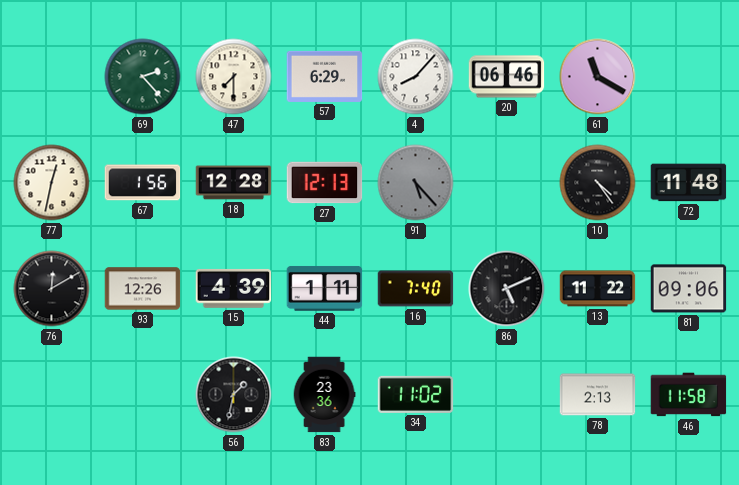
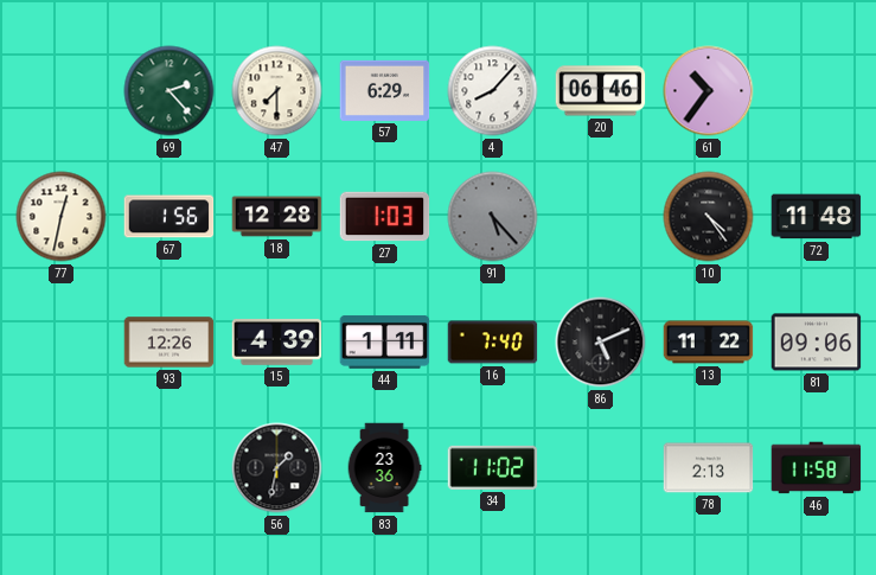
61: 11:20 -> 10:36
27: 12:13 -> 1:03
76: 12:10 -> none
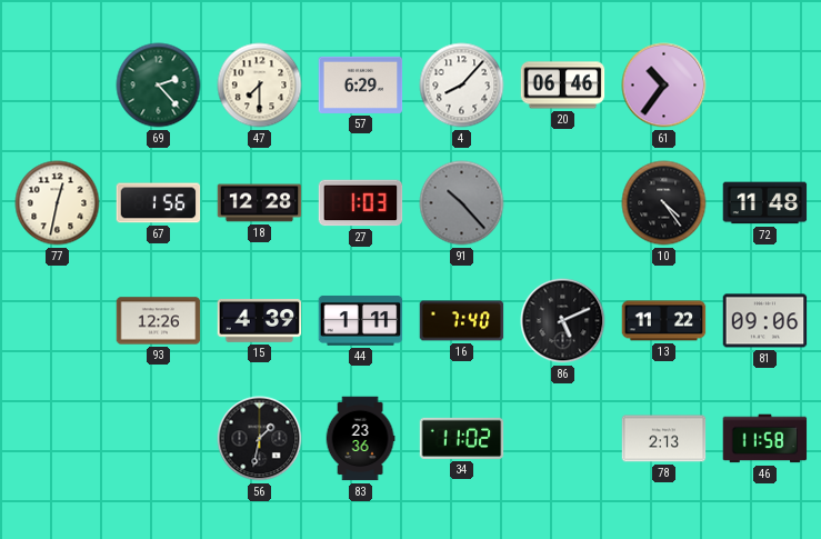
91: 5:23 -> 10:23
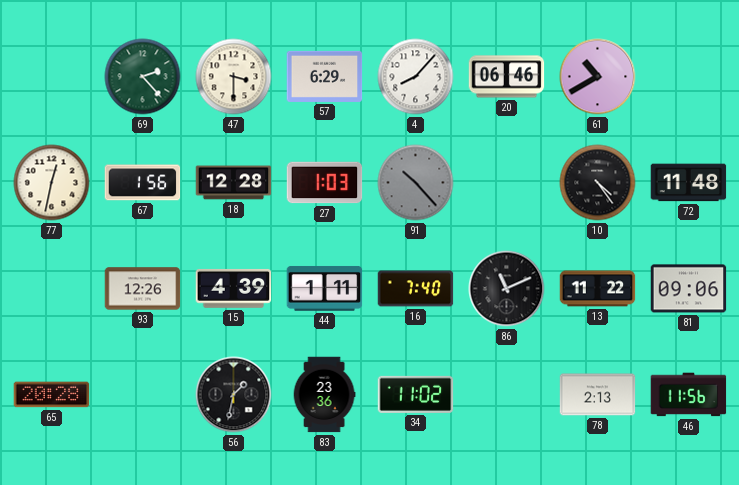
47: 7:30 -> 3:30
61: 10:36 -> 10:40
86: 5:11 -> 11:11
65: none -> 20:28
46: 11:58 -> 11:56
